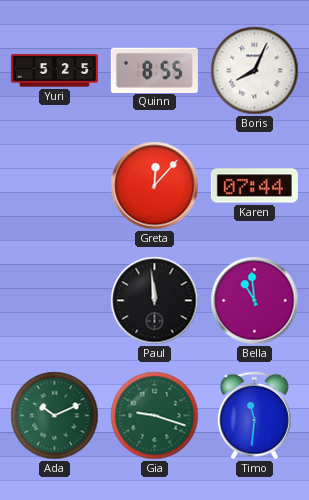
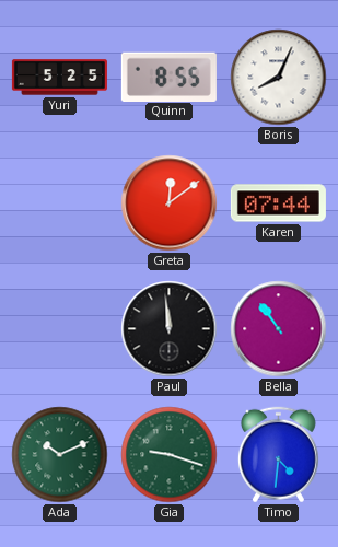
Greta: 12:07 -> 12:09
Bella: 10:59 -> 10:54
Timo: 11:31 -> 4:31
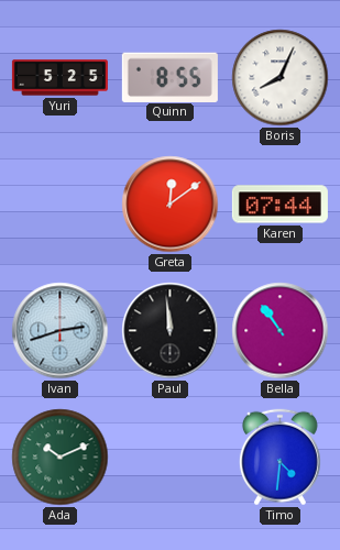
Ivan: none -> 2:42
Gia: 9:18 -> none
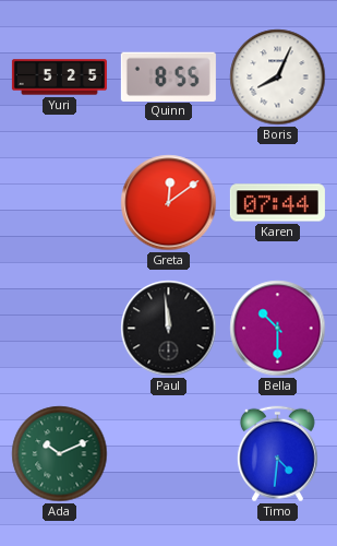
Ivan: 2:42 -> none
Bella: 10:54 -> 10:30
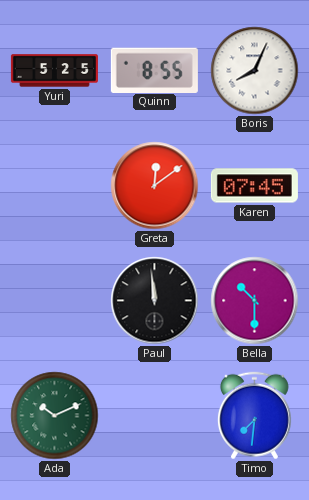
Karen: 07:44 -> 07:45
Timo: 4:31 -> 7:31
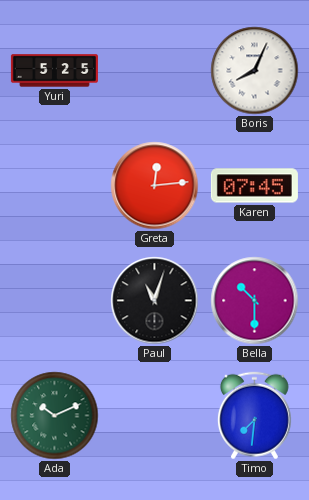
Quinn: 8:55 -> none
Greta: 12:09 -> 12:14
Paul: 11:59 -> 11:03
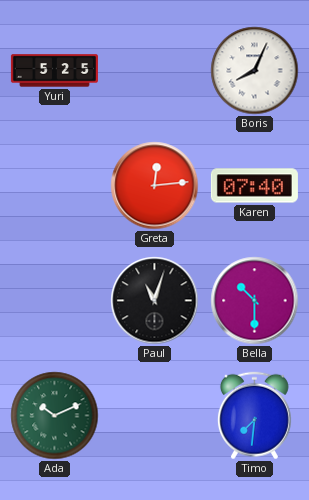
Karen: 07:45 -> 07:40
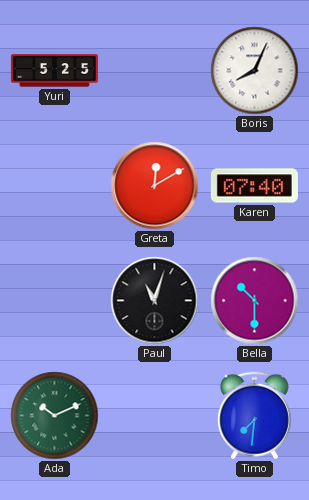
Greta: 12:14 -> 12:10
